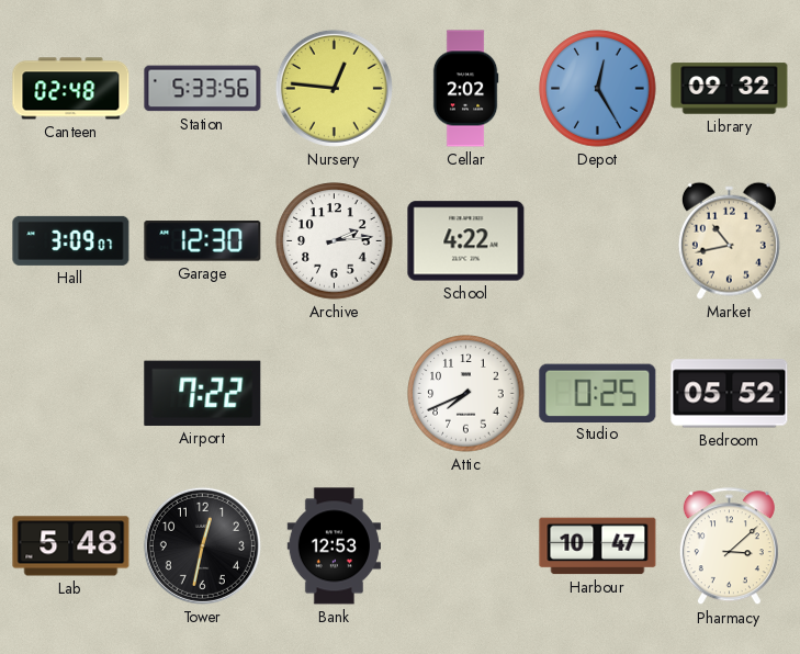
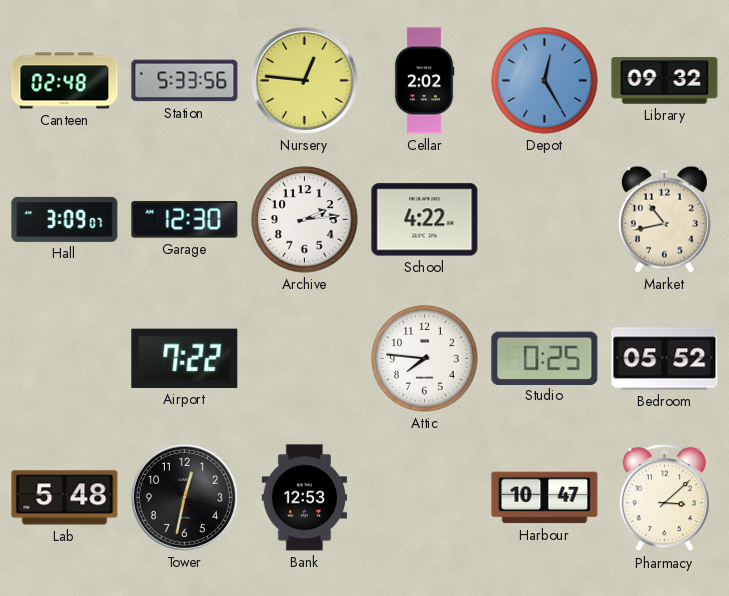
Attic: 7:41 -> 7:46
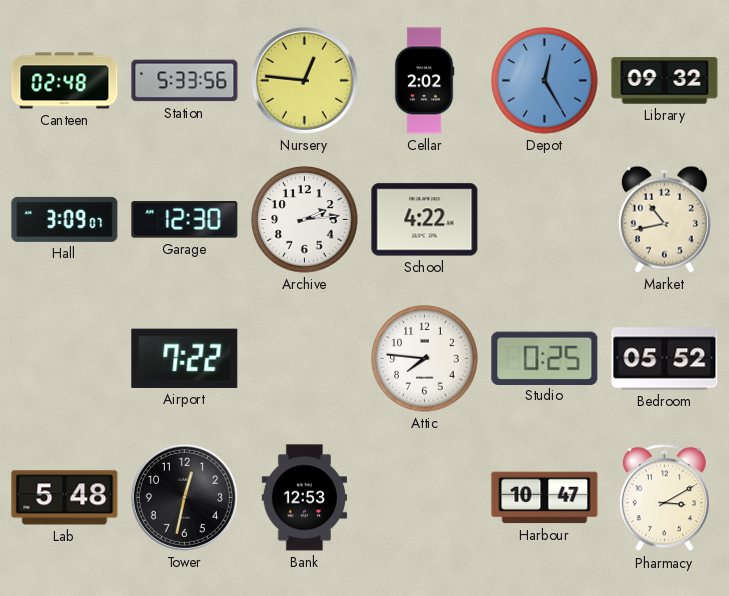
Pharmacy: 3:08 -> 3:10
